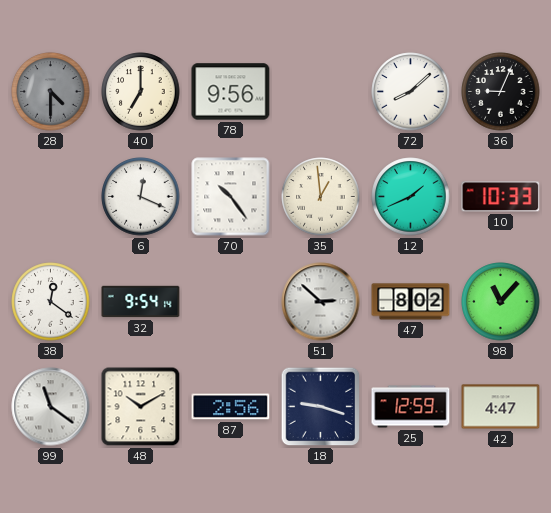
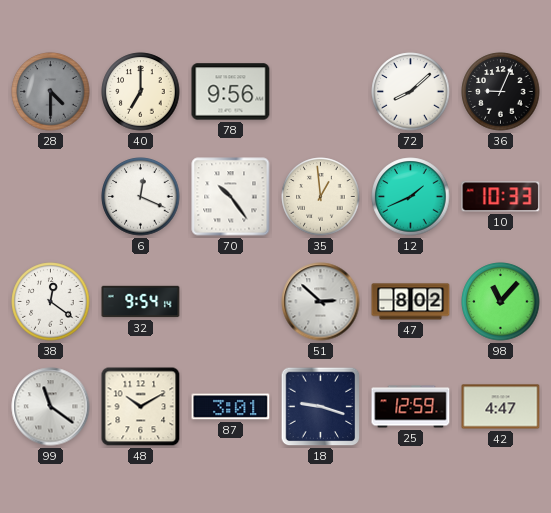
87: 2:56 -> 3:01
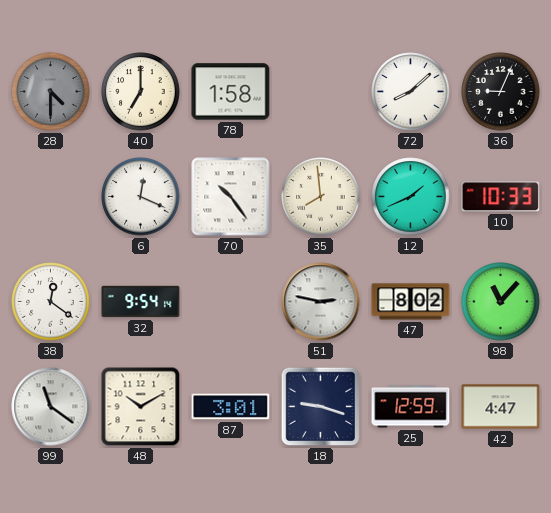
78: 9:56 -> 1:58
35: 12:59 -> 7:59
51: 2:52 -> 2:47
